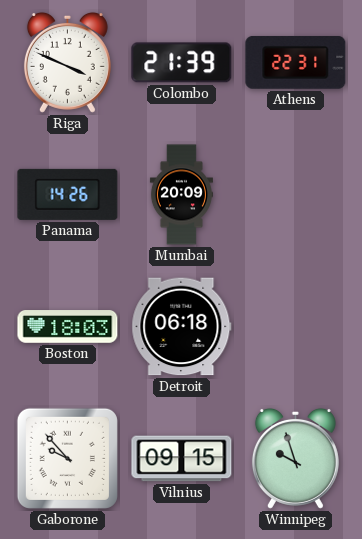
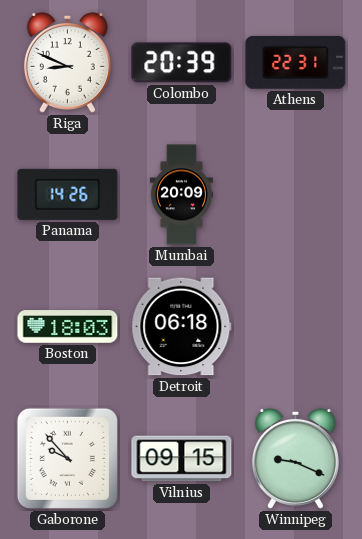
Riga: 3:49 -> 8:49
Colombo: 21:39 -> 20:39
Winnipeg: 9:57 -> 9:19
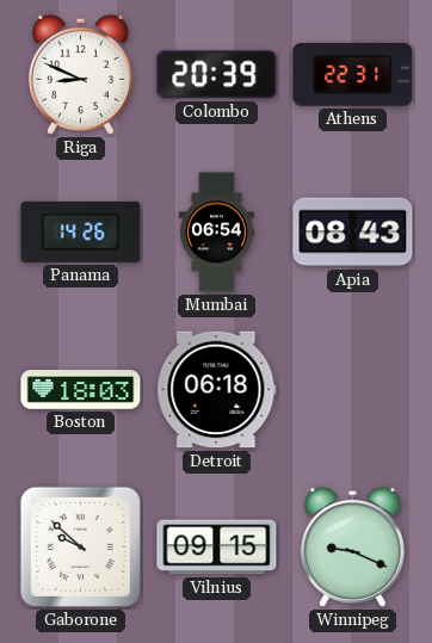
Mumbai: 20:09 -> 06:54
Apia: none -> 08:43
Gaborone: 9:53 -> 9:52
